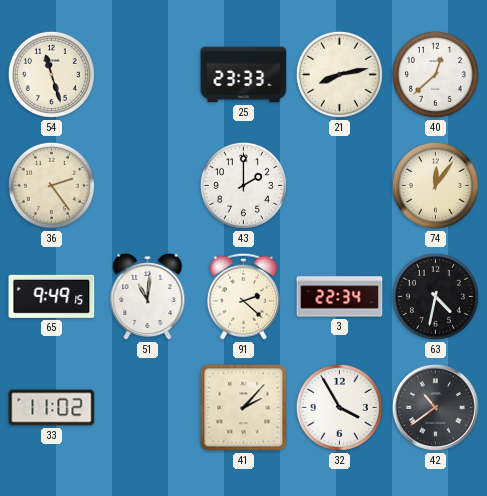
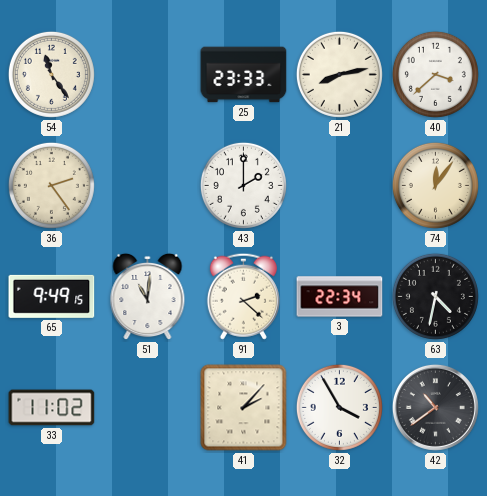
54: 11:27 -> 11:24
40: 12:38 -> 3:38
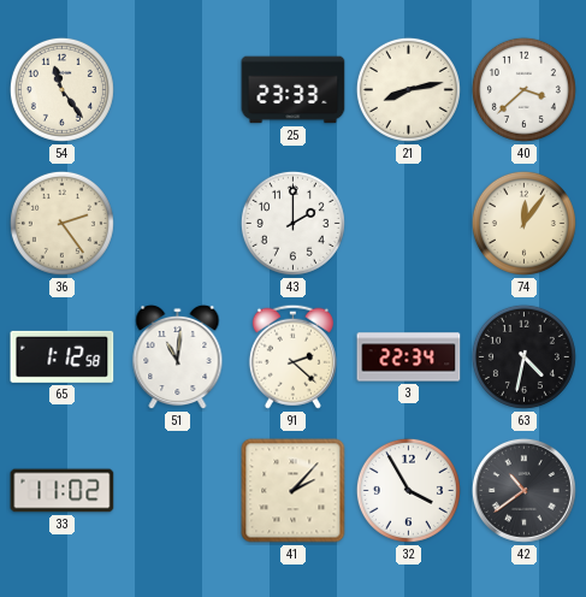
65: 9:49 -> 1:12
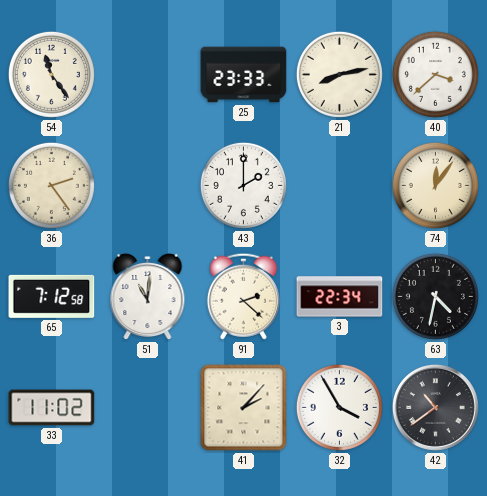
65: 1:12 -> 7:12
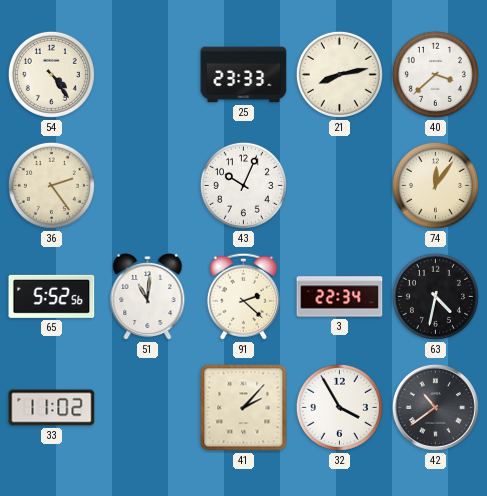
54: 11:24 -> 4:24
43: 2:00 -> 10:04
65: 7:12 -> 5:52
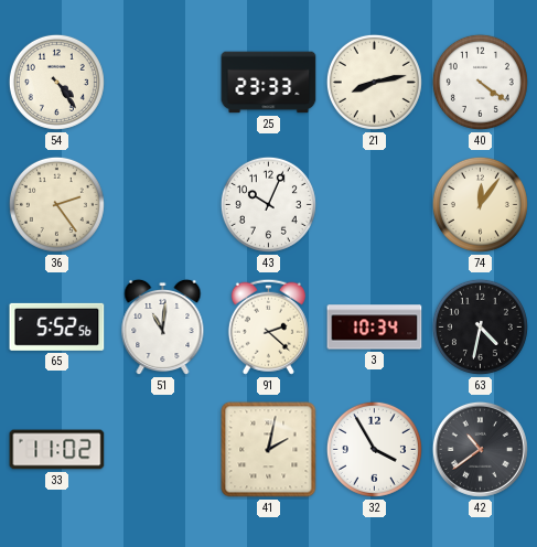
40: 3:38 -> 4:21
3: 22:34 -> 10:34
41: 2:07 -> 2:02
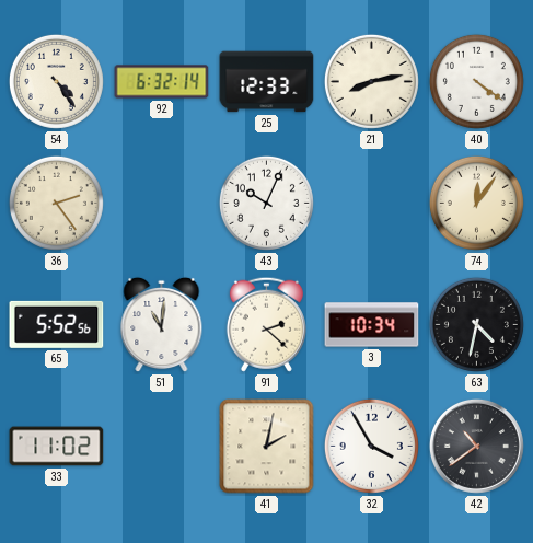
92: none -> 6:32
25: 23:33 -> 12:33
